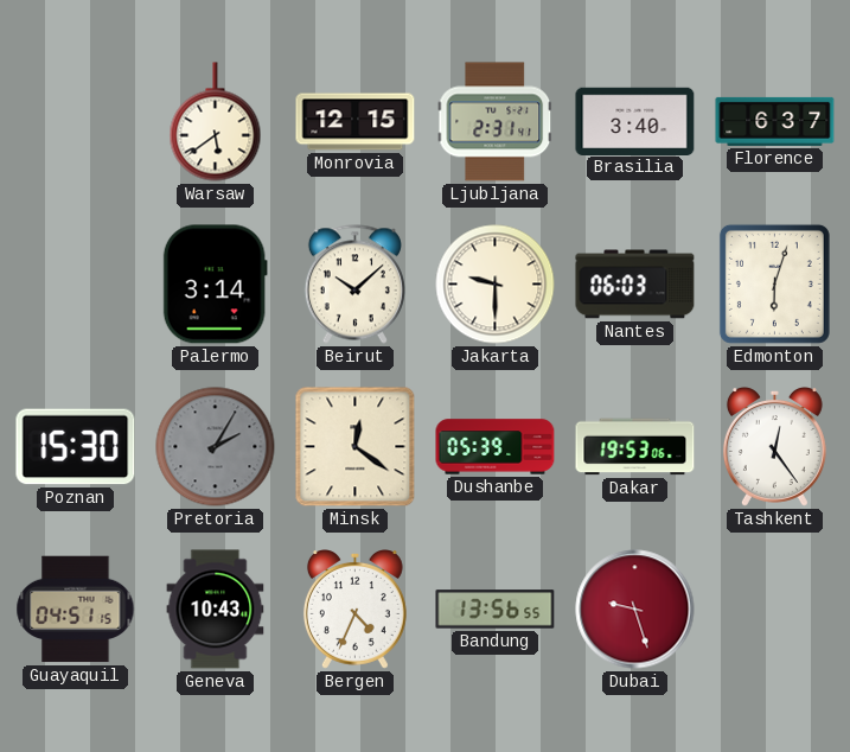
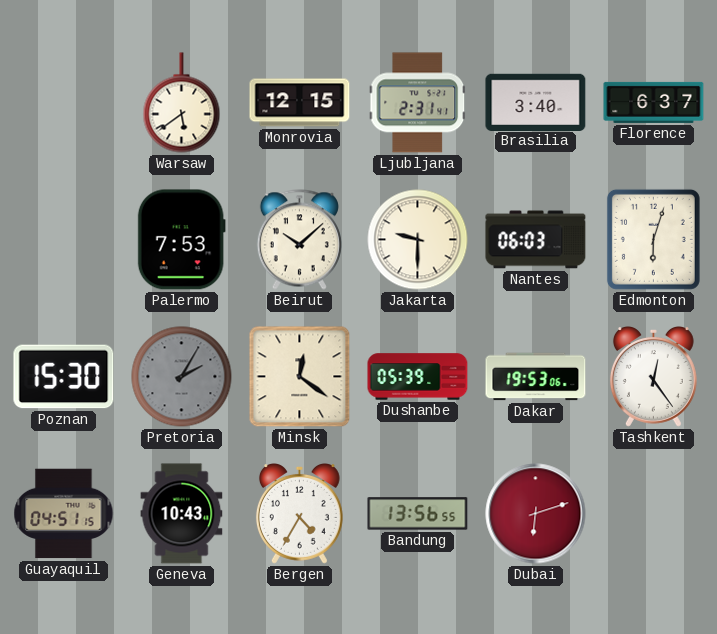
Palermo: 3:14 -> 7:53
Bergen: 4:34 -> 4:35
Dubai: 9:27 -> 6:12
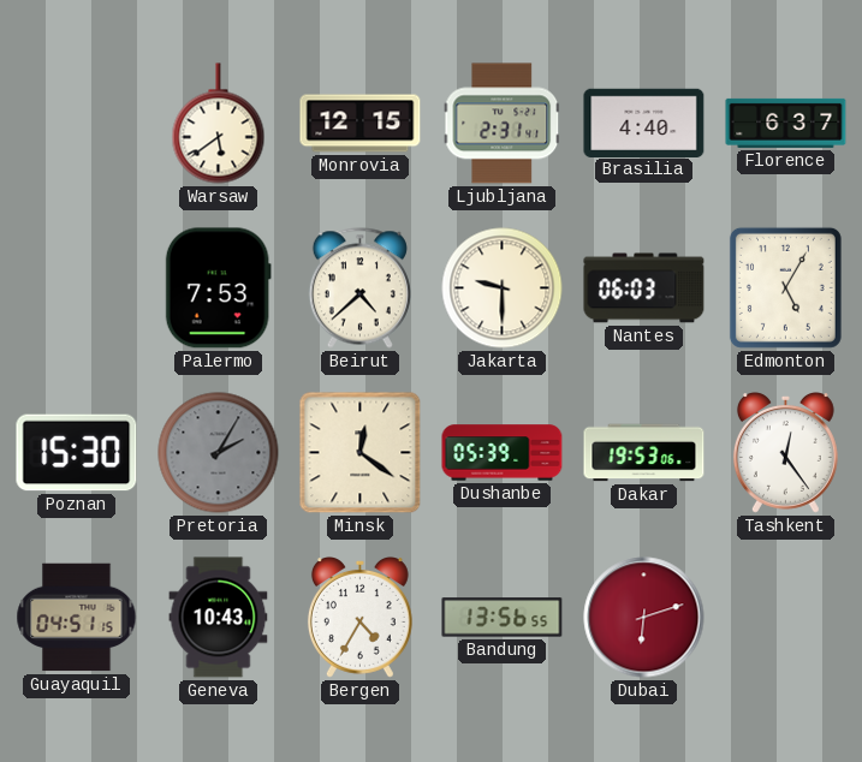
Brasilia: 3:40 -> 4:40
Beirut: 10:08 -> 4:38
Edmonton: 6:03 -> 5:05
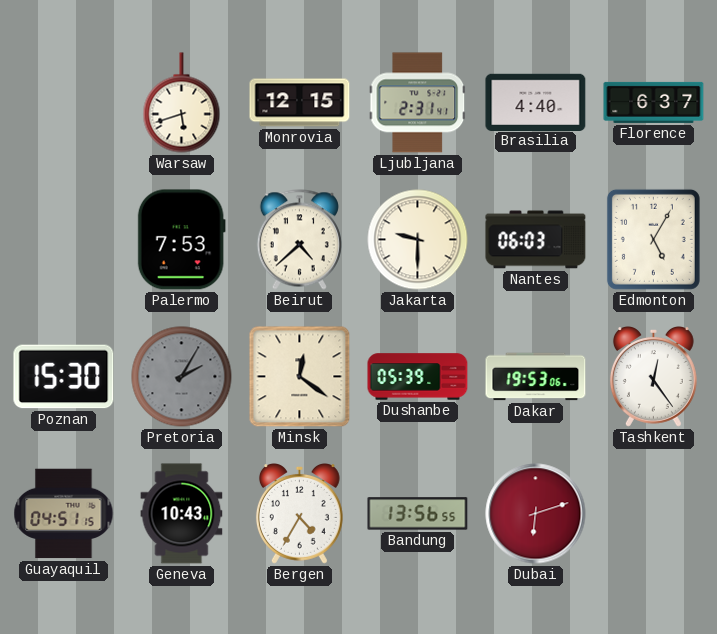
Warsaw: 5:39 -> 5:42
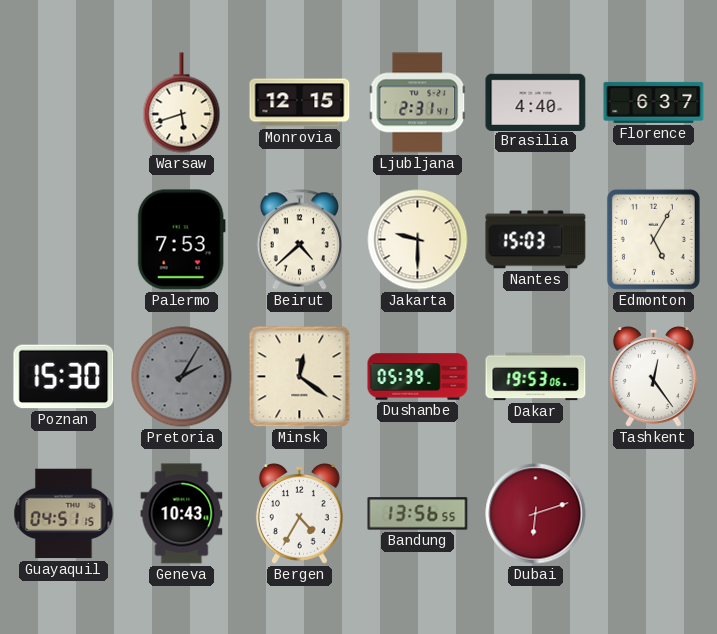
Nantes: 06:03 -> 15:03
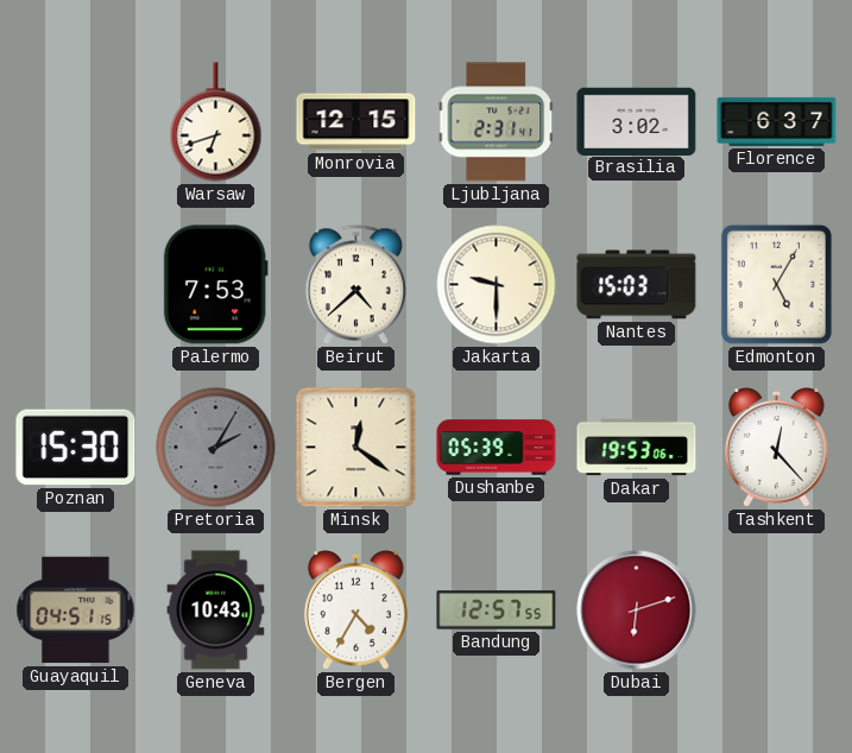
Warsaw: 5:42 -> 6:42
Brasilia: 4:40 -> 3:02
Tashkent: 12:24 -> 12:23
Bandung: 13:56 -> 12:57
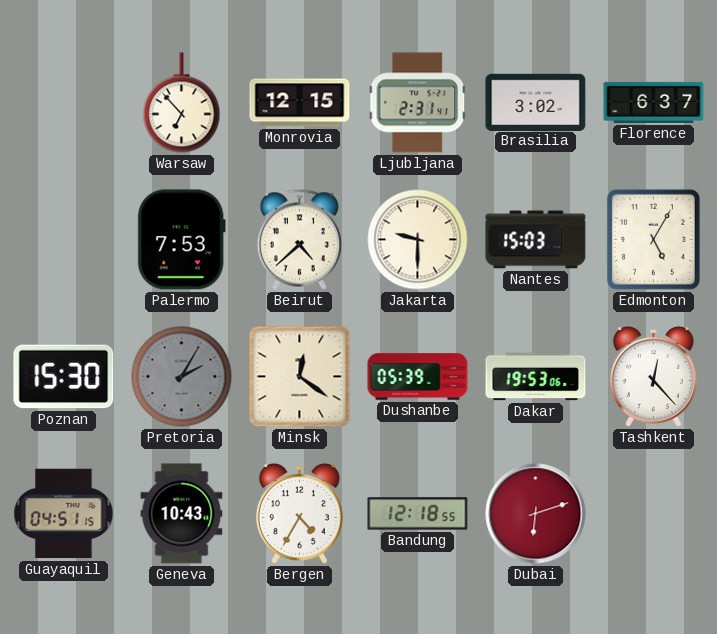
Warsaw: 6:42 -> 6:53
Bandung: 12:57 -> 12:18
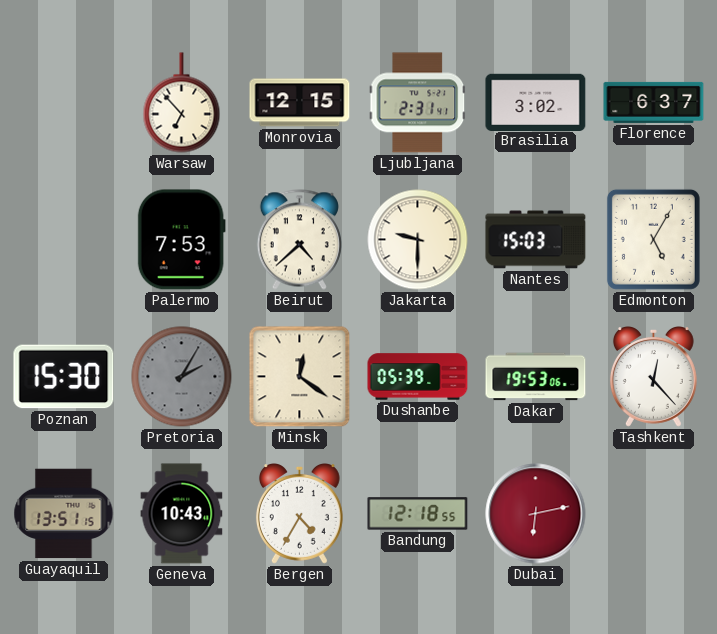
Guayaquil: 04:51 -> 13:51
Dubai: 6:12 -> 6:13
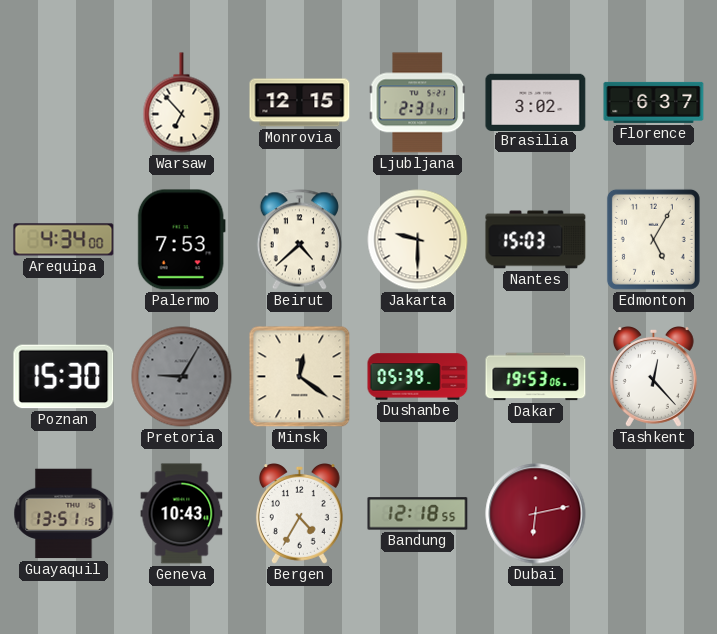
Arequipa: none -> 4:34
Pretoria: 2:05 -> 9:05
